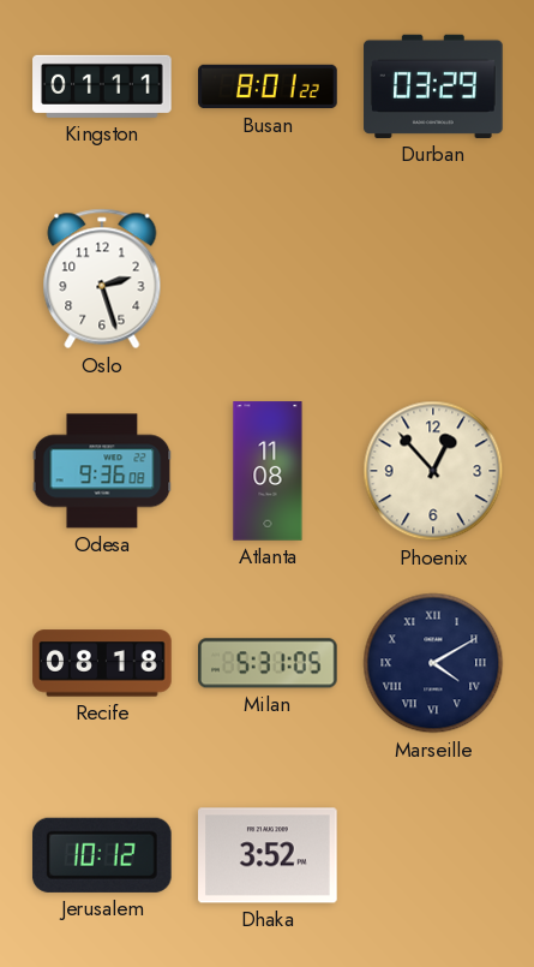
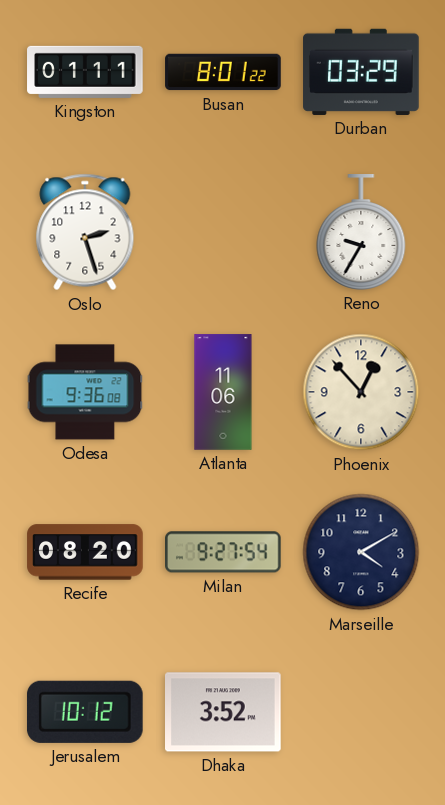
Reno: none -> 9:35
Atlanta: 11:08 -> 11:06
Recife: 08:18 -> 08:20
Milan: 5:31 -> 9:27
Marseille numerals: Roman -> Arabic
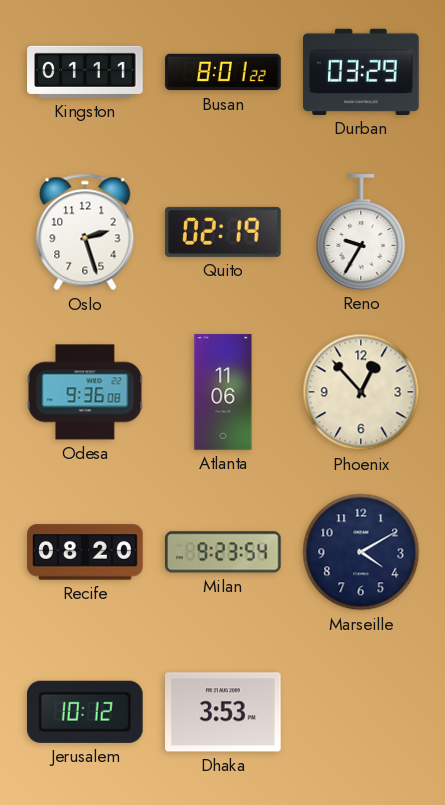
Quito: none -> 02:19
Milan: 9:27 -> 9:23
Dhaka: 3:52 -> 3:53
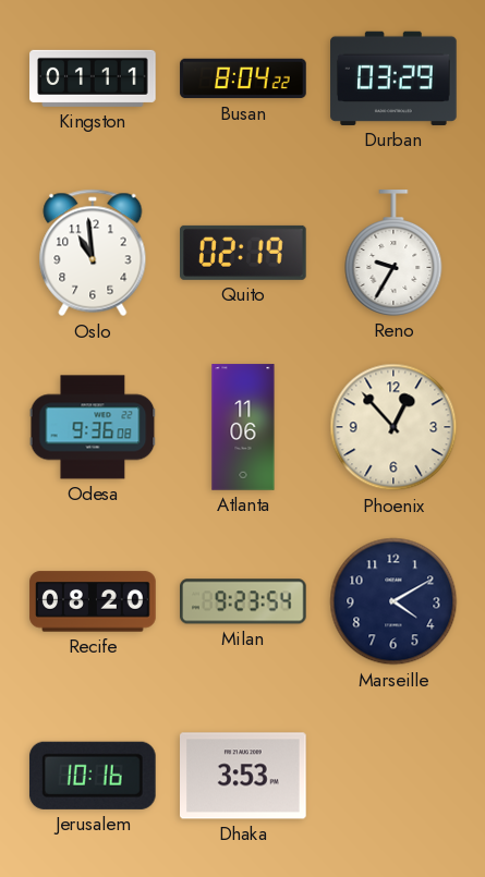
Busan: 8:01 -> 8:04
Oslo: 2:27 -> 10:59
Jerusalem: 10:12 -> 10:16
